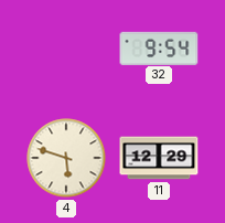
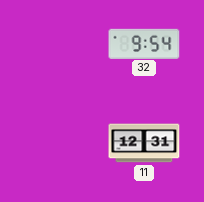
4: 5:48 -> none
11: 12:29 -> 12:31
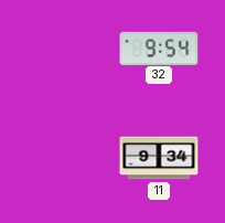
11: 12:31 -> 9:34
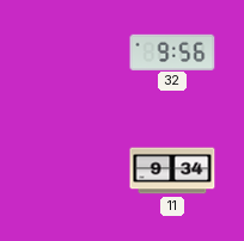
32: 9:54 -> 9:56
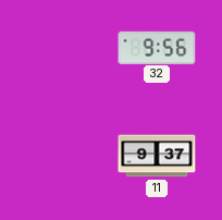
11: 9:34 -> 9:37
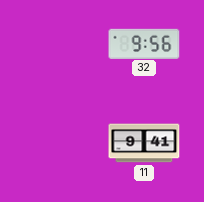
11: 9:37 -> 9:41
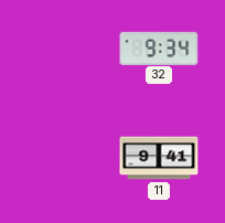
32: 9:56 -> 9:34
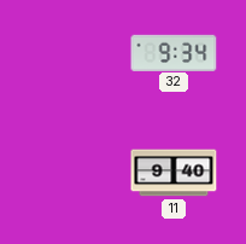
11: 9:41 -> 9:40
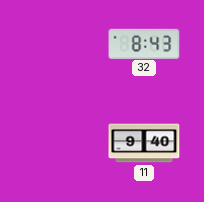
32: 9:34 -> 8:43
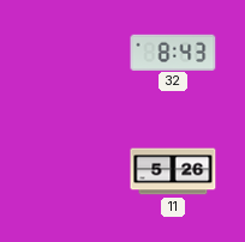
11: 9:40 -> 5:26
